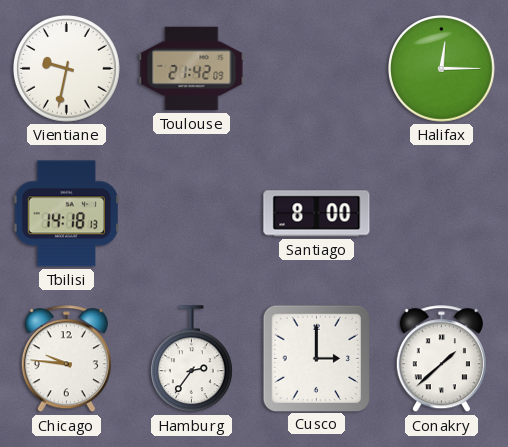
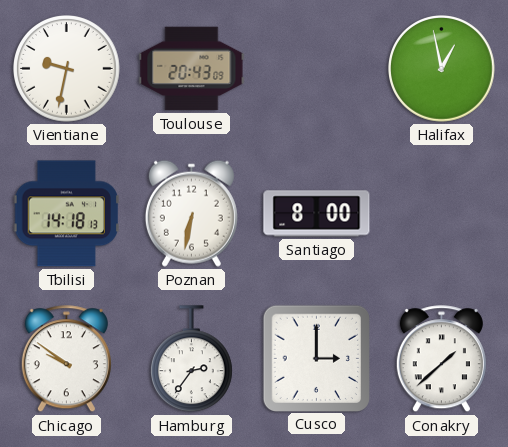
Toulouse: 21:42 -> 20:43
Halifax: 12:15 -> 12:58
Poznan: none -> 6:32
Chicago: 9:46 -> 9:51
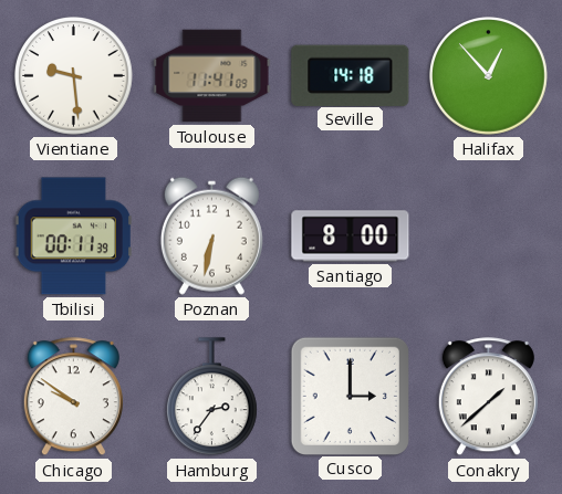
Vientiane: 9:32 -> 9:29
Toulouse: 20:43 -> 11:41
Seville: none -> 14:18
Halifax: 12:58 -> 12:53
Tbilisi: 14:18 -> 00:11
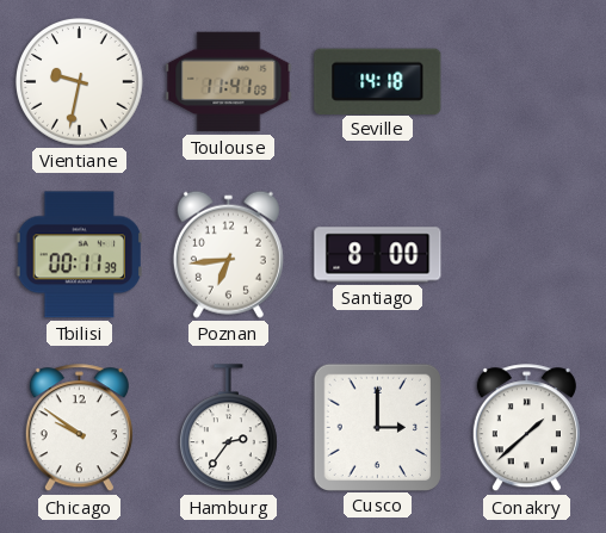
Vientiane: 9:29 -> 9:32
Halifax: 12:53 -> none
Poznan: 6:32 -> 6:44
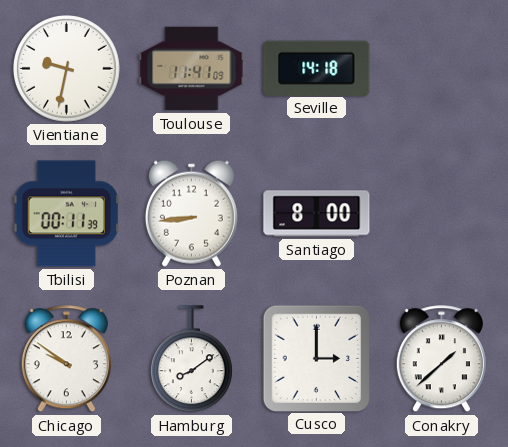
Poznan: 6:44 -> 8:44
Hamburg: 2:36 -> 8:09
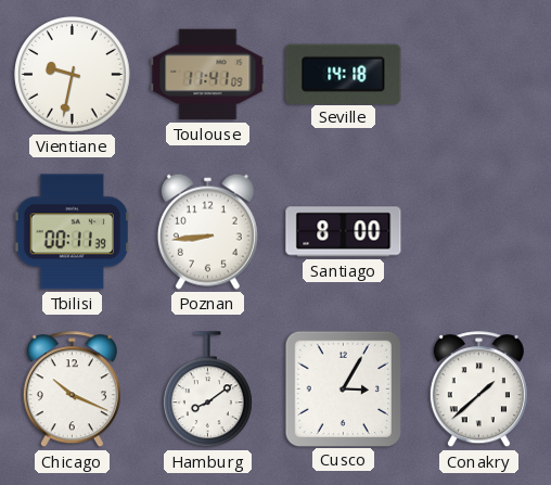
Chicago: 9:51 -> 10:19
Cusco: 3:00 -> 3:05
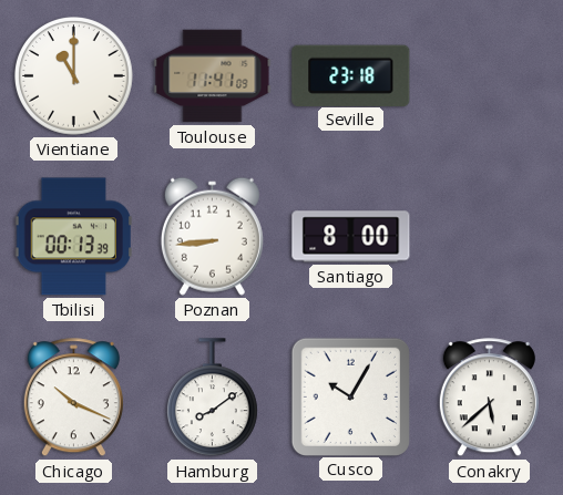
Vientiane: 9:32 -> 11:00
Seville: 14:18 -> 23:18
Tbilisi: 00:11 -> 00:13
Cusco: 3:05 -> 10:05
Conakry: 1:38 -> 5:38
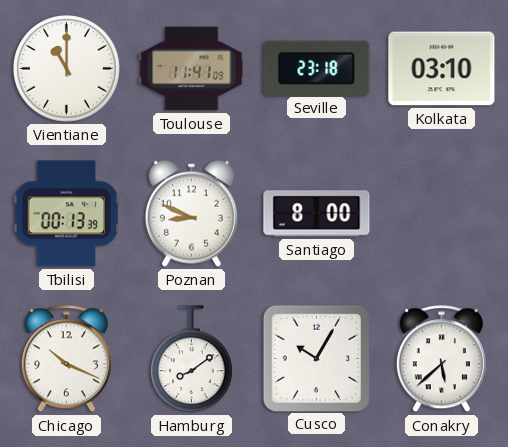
Kolkata: none -> 03:10
Poznan: 8:44 -> 8:49
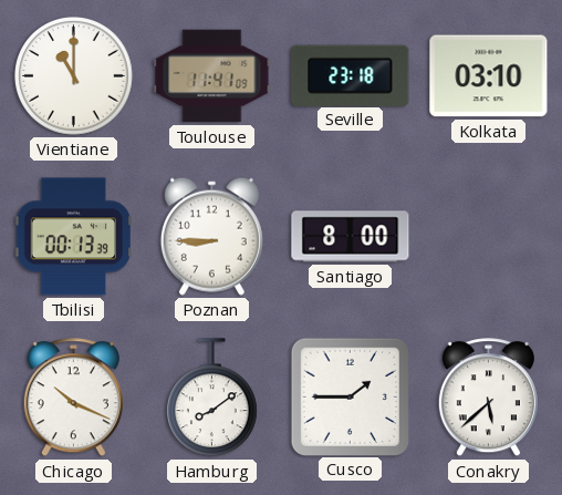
Poznan: 8:49 -> 8:45
Cusco: 10:05 -> 1:45
